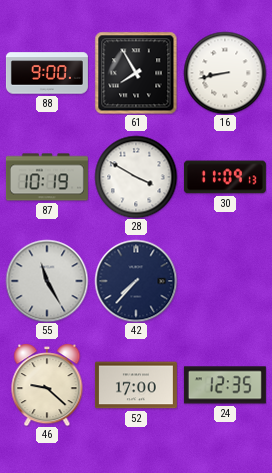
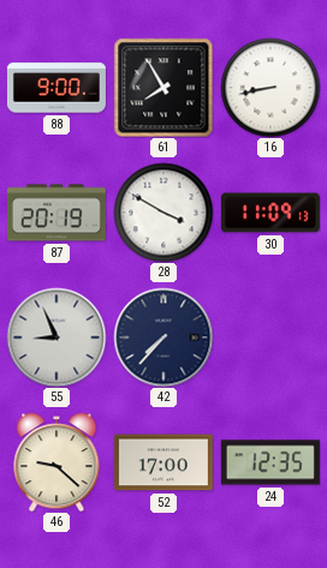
87: 10:19 -> 20:19
55: 11:25 -> 8:56
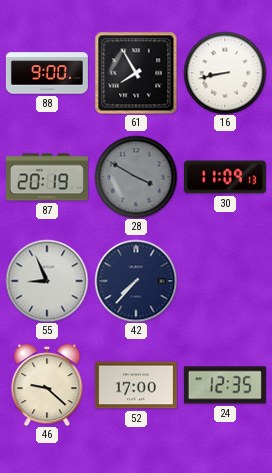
28 dial: white -> grey
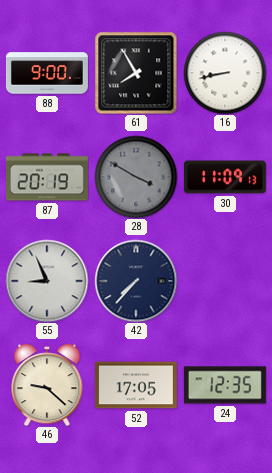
52: 17:00 -> 17:05
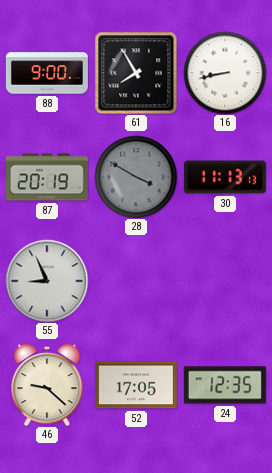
30: 11:09 -> 11:13
42: 7:37 -> none
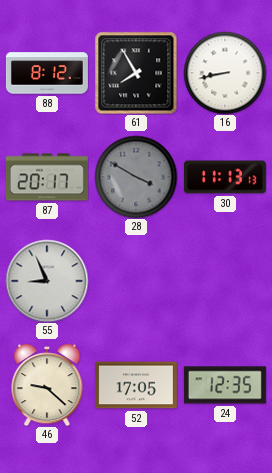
88: 9:00 -> 8:12
87: 20:19 -> 20:17
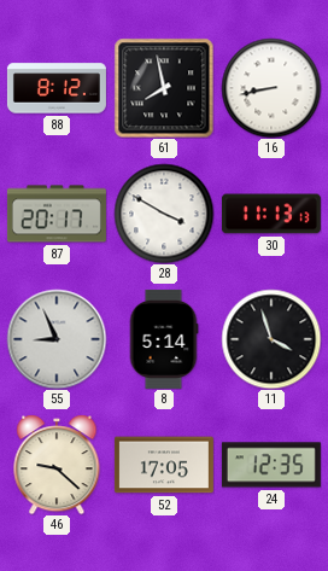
61: 7:55 -> 7:58
28 dial: grey -> white
8: none -> 5:14
11: none -> 3:57
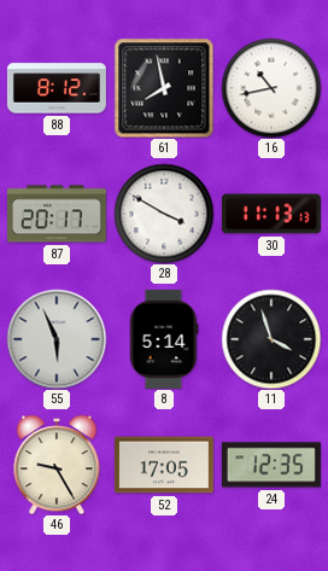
16: 8:43 -> 10:43
55: 8:56 -> 5:56
46: 9:22 -> 9:25
